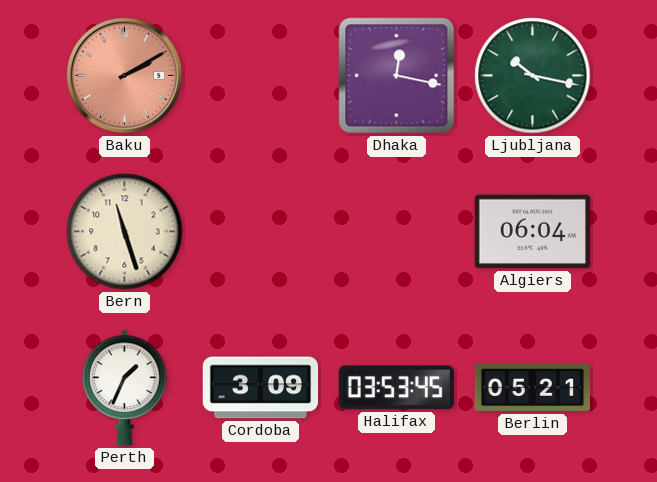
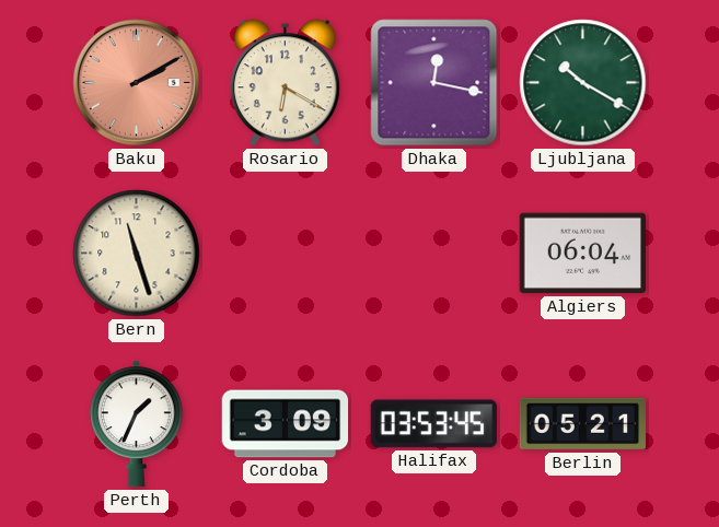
Rosario: none -> 6:20
Ljubljana: 10:17 -> 10:20
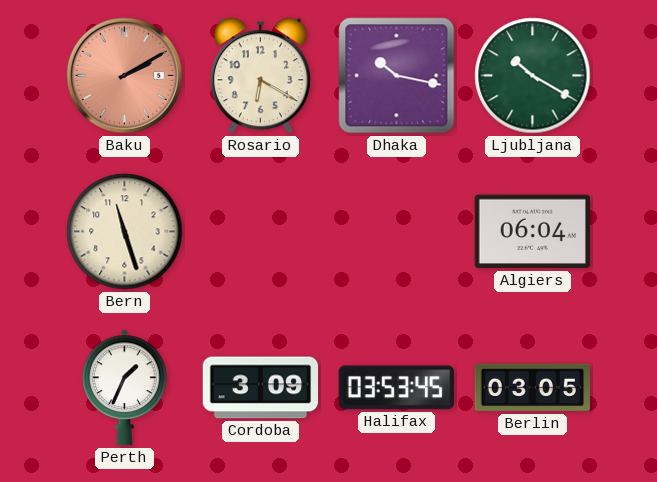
Dhaka: 12:17 -> 10:17
Berlin: 05:21 -> 03:05
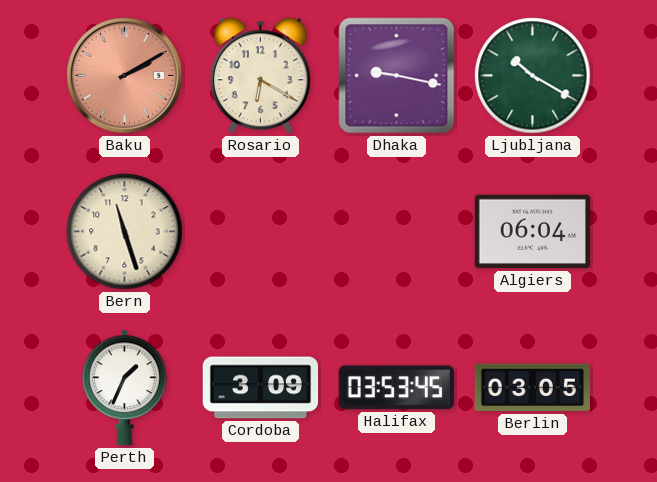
Dhaka: 10:17 -> 9:17
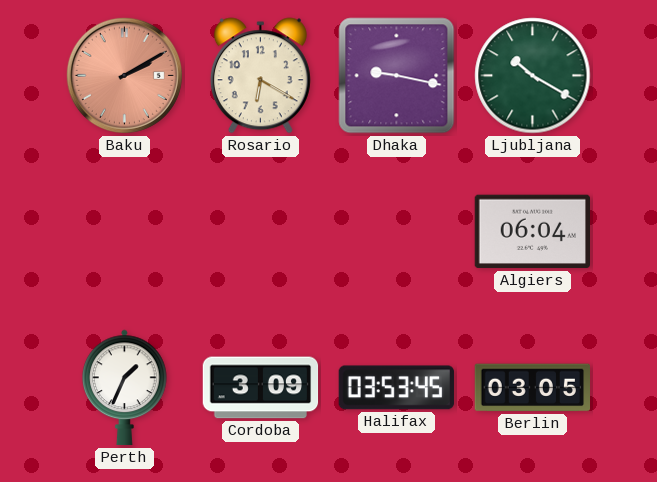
Bern: 11:27 -> none
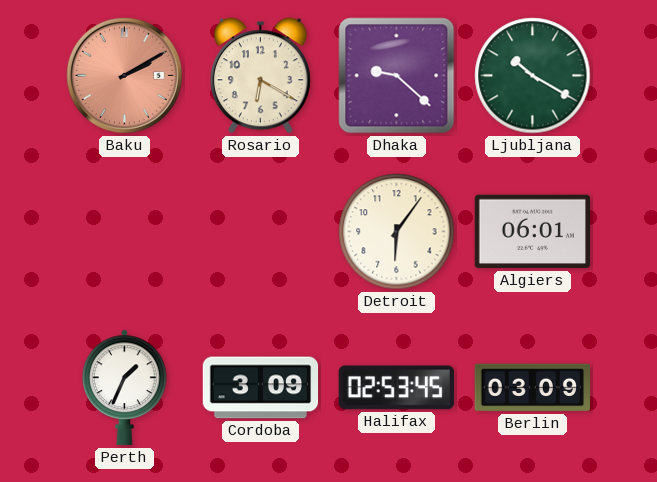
Dhaka: 9:17 -> 9:22
Detroit: none -> 6:06
Algiers: 06:04 -> 06:01
Halifax: 03:53 -> 02:53
Berlin: 03:05 -> 03:09
